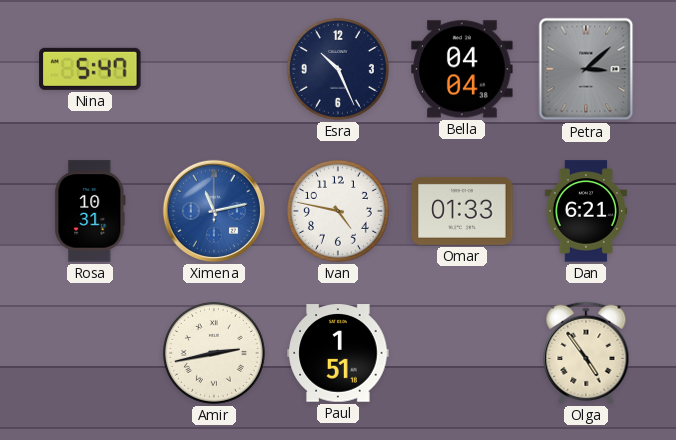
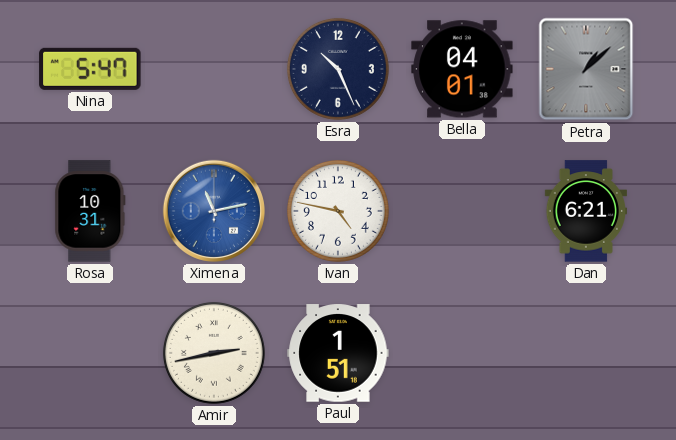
Bella: 04:04 -> 04:01
Petra: 3:08 -> 1:08
Omar: 01:33 -> none
Olga: 4:54 -> none
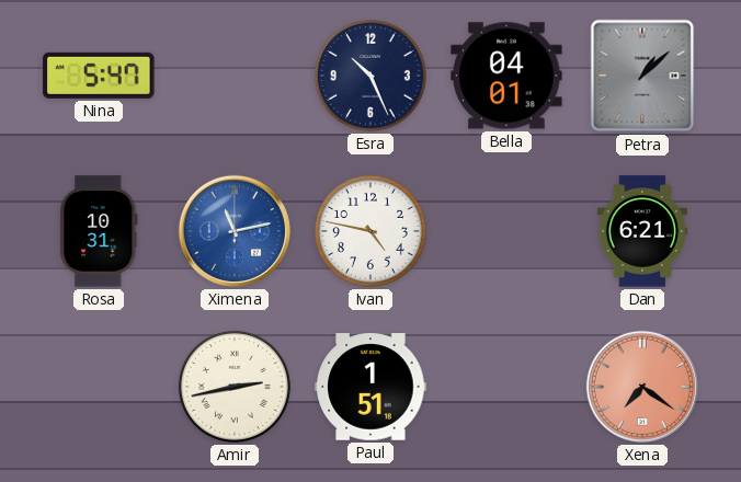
Xena: none -> 7:21
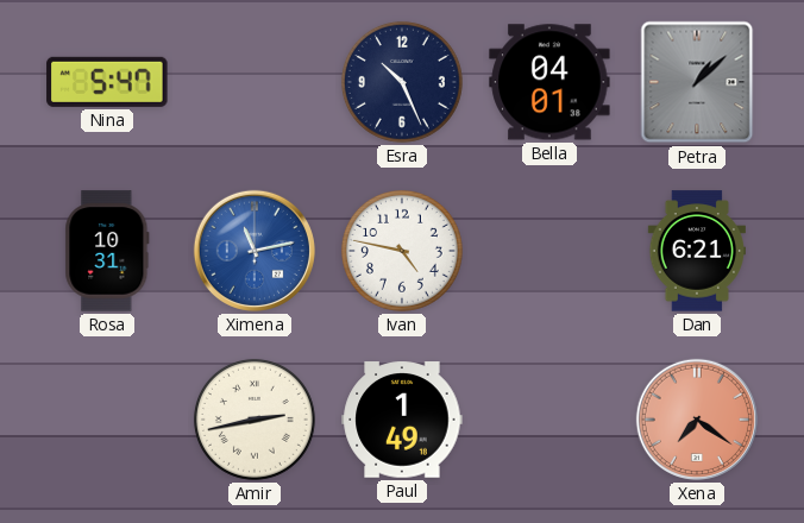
Paul: 1:51 -> 1:49
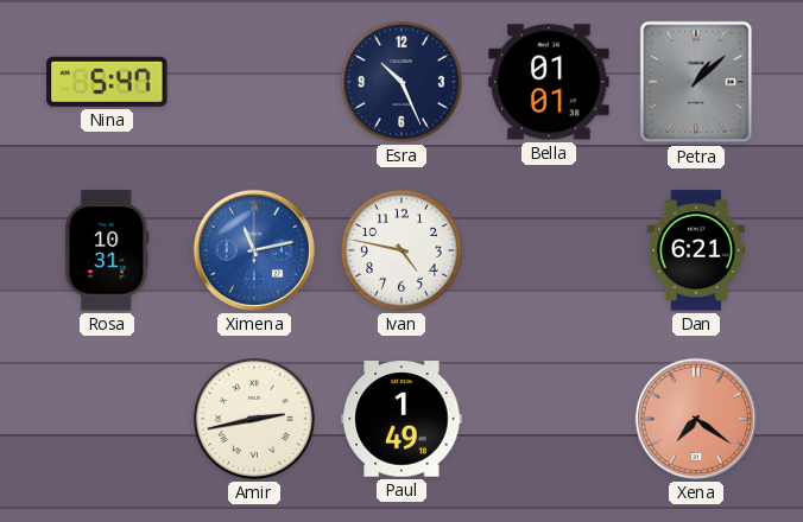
Bella: 04:01 -> 01:01
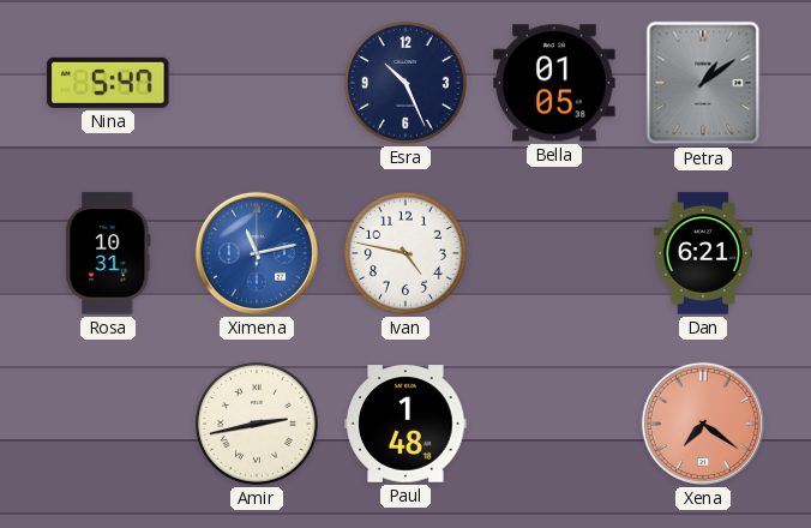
Bella: 01:01 -> 01:05
Petra: 1:08 -> 1:09
Paul: 1:49 -> 1:48
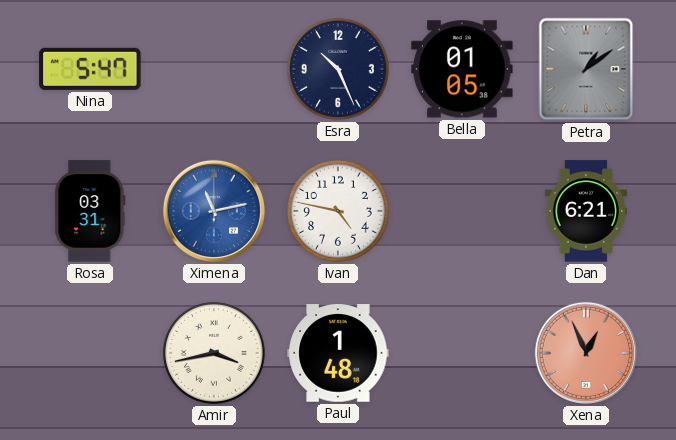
Rosa: 10:31 -> 03:31
Amir: 2:43 -> 3:43
Xena: 7:21 -> 12:56
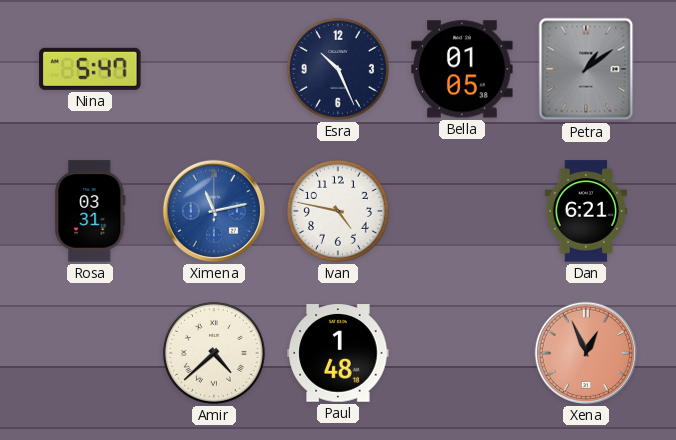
Amir: 3:43 -> 4:38
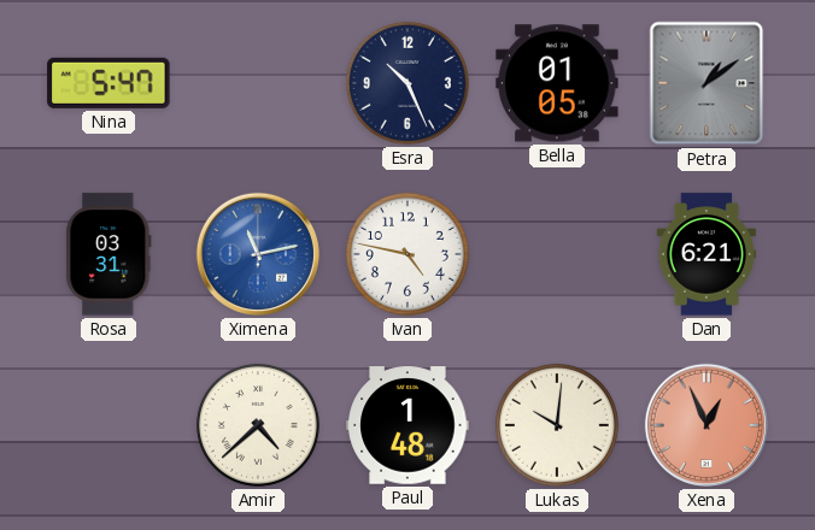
Lukas: none -> 10:01
